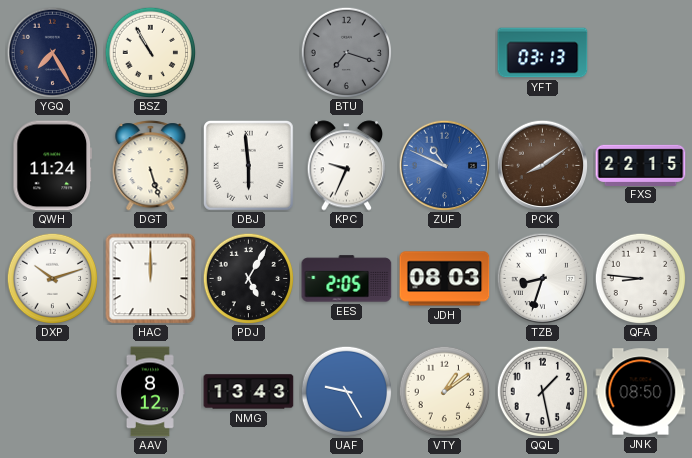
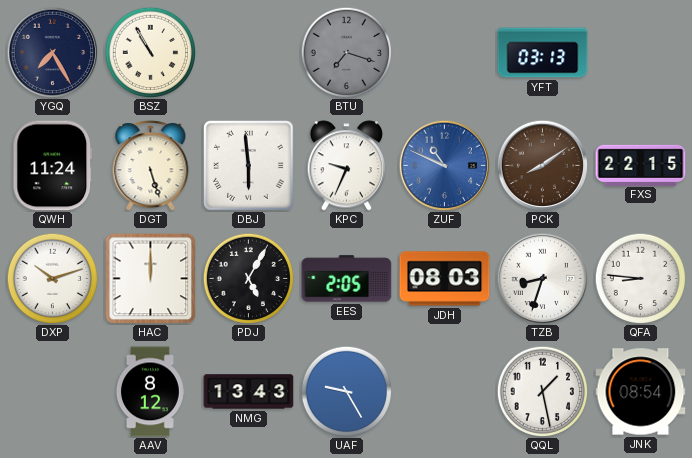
VTY: 1:09 -> none
JNK: 08:50 -> 08:54
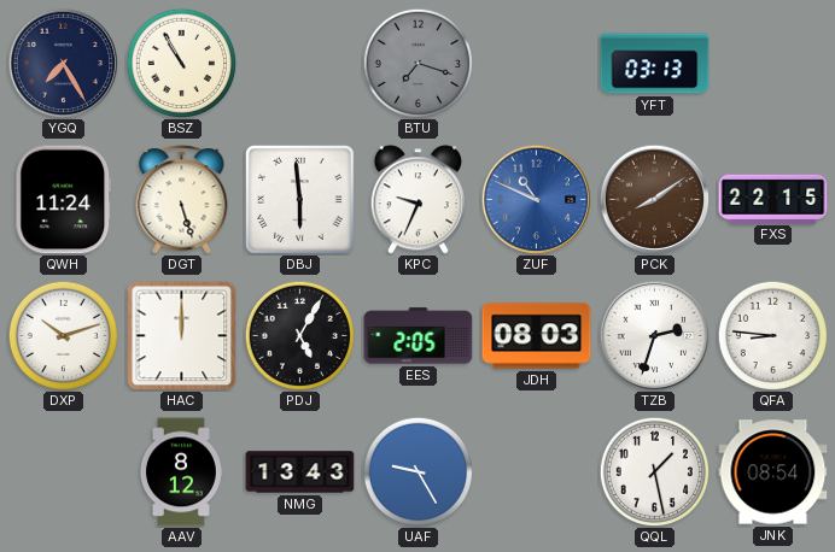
TZB: 8:33 -> 2:33
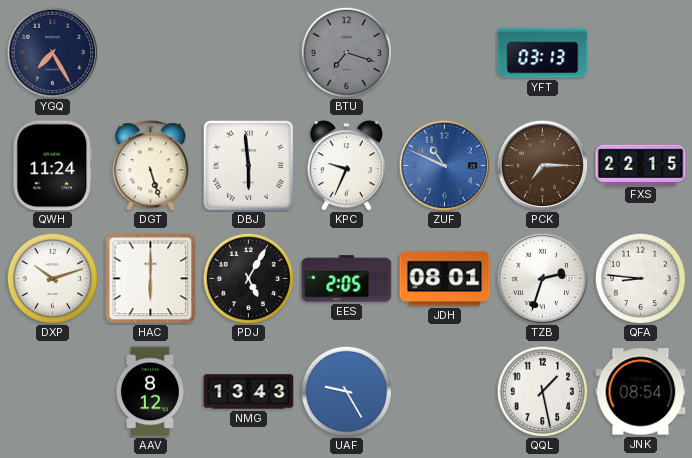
BSZ: 10:55 -> none
PCK: 8:09 -> 7:15
HAC: 12:00 -> 6:00
JDH: 08:03 -> 08:01
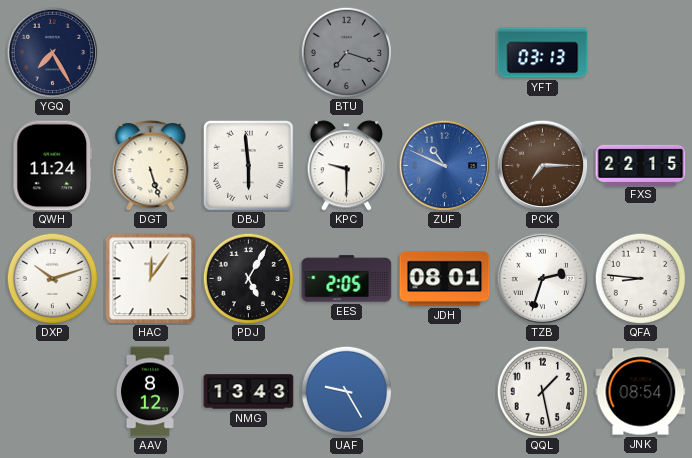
KPC: 9:34 -> 9:30
HAC: 6:00 -> 12:06
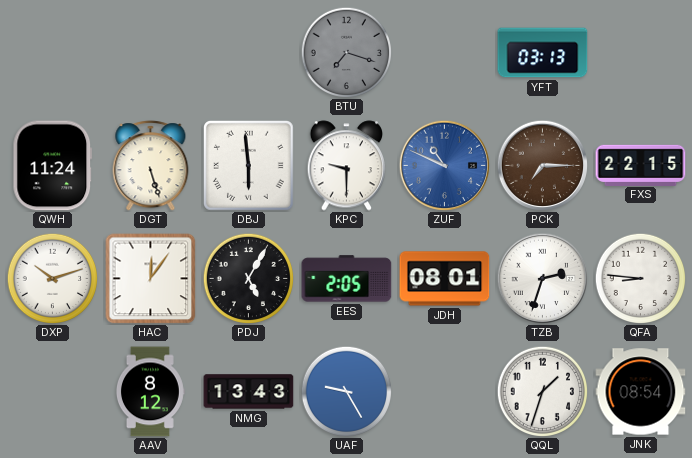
YGQ: 7:25 -> none
QQL: 1:28 -> 1:33
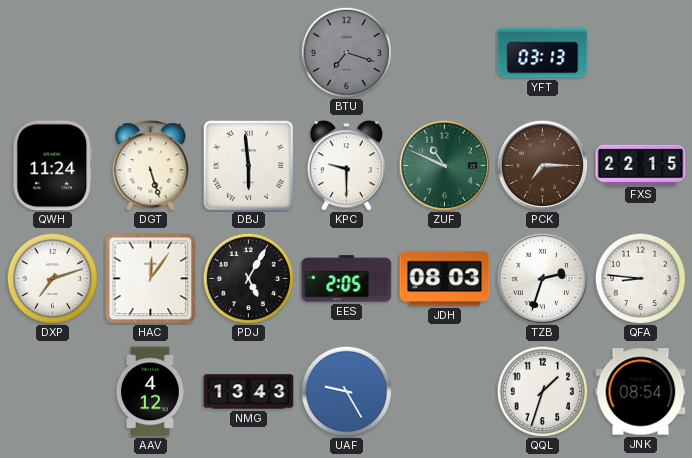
ZUF dial: blue -> green
DXP: 10:12 -> 7:12
JDH: 08:01 -> 08:03
AAV: 8:12 -> 4:12
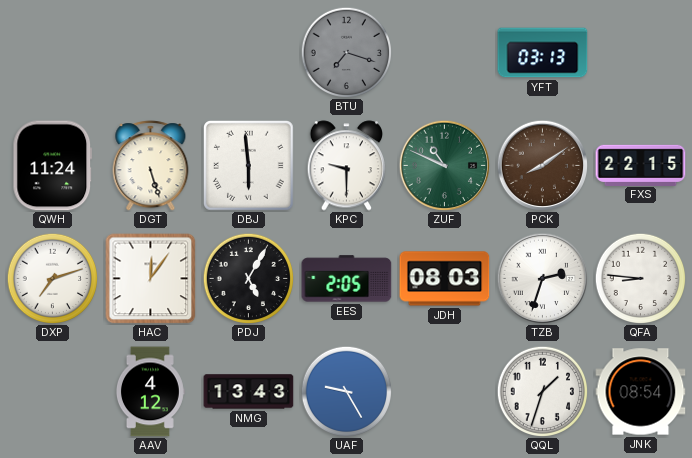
PCK: 7:15 -> 8:09
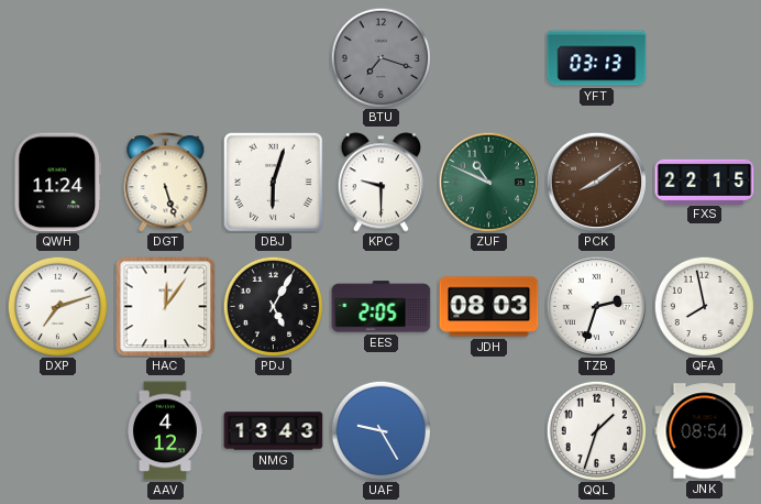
DBJ: 5:59 -> 6:03
QFA: 8:46 -> 7:58
